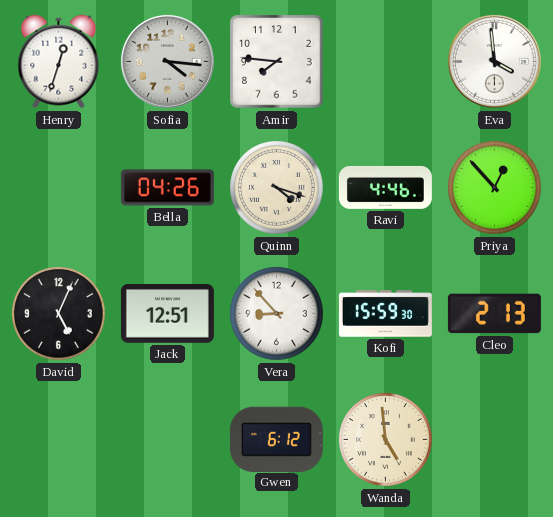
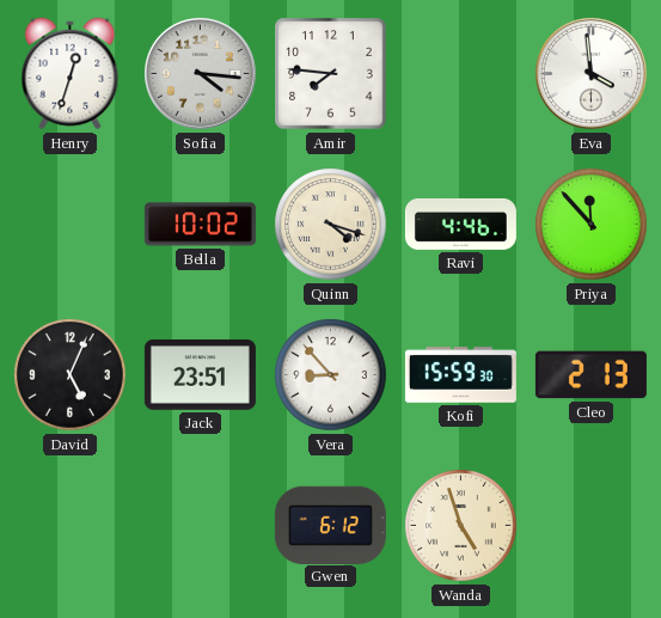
Bella: 04:26 -> 10:02
Priya: 12:53 -> 11:53
Jack: 12:51 -> 23:51
Wanda: 4:59 -> 4:57
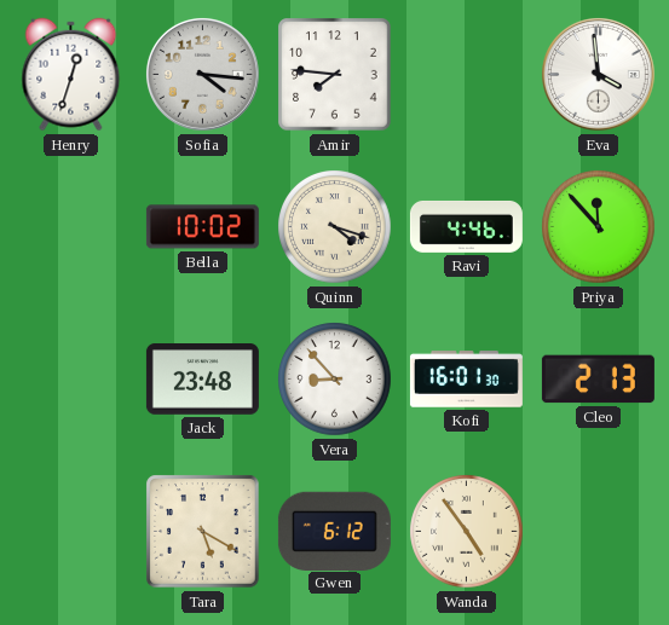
David: 5:04 -> none
Jack: 23:51 -> 23:48
Kofi: 15:59 -> 16:01
Tara: none -> 5:20
Wanda: 4:57 -> 4:54
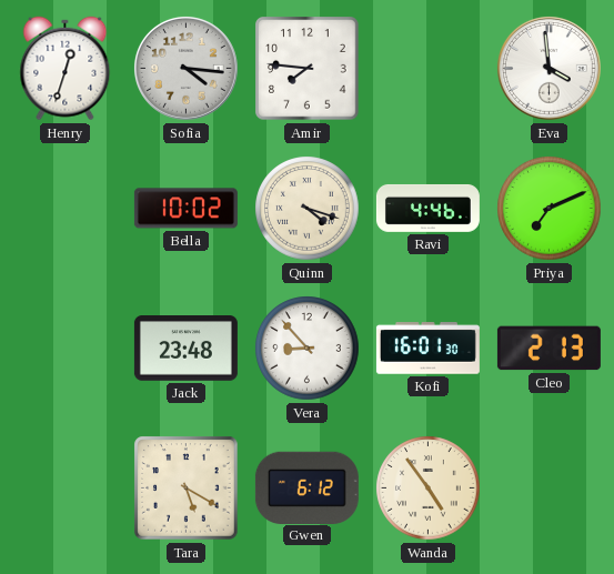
Priya: 11:53 -> 7:11
